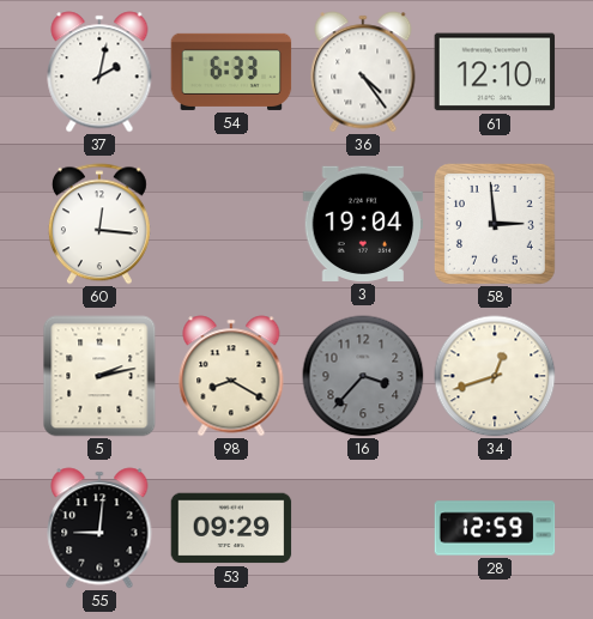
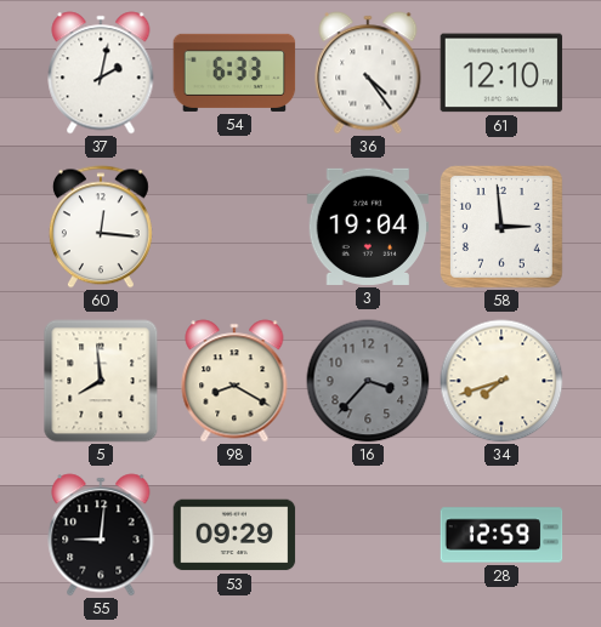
5: 2:13 -> 7:59
34: 12:42 -> 7:42
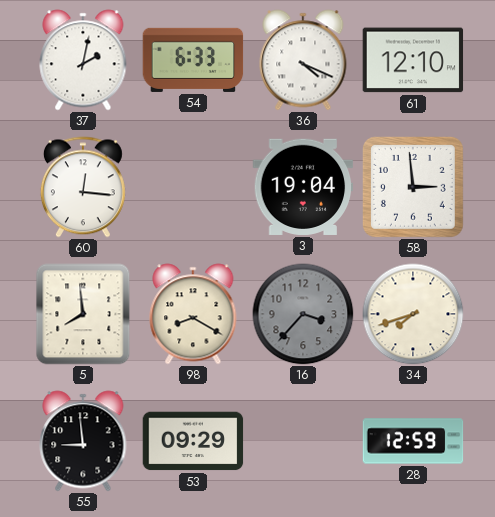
36: 4:24 -> 4:19
55: 9:01 -> 8:59
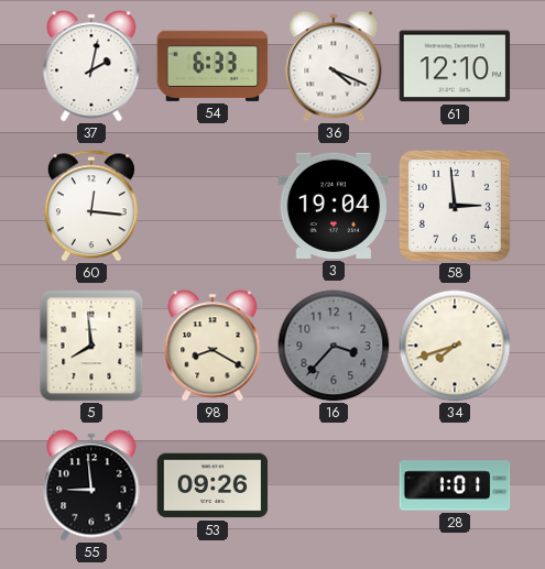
53: 09:29 -> 09:26
28: 12:59 -> 1:01
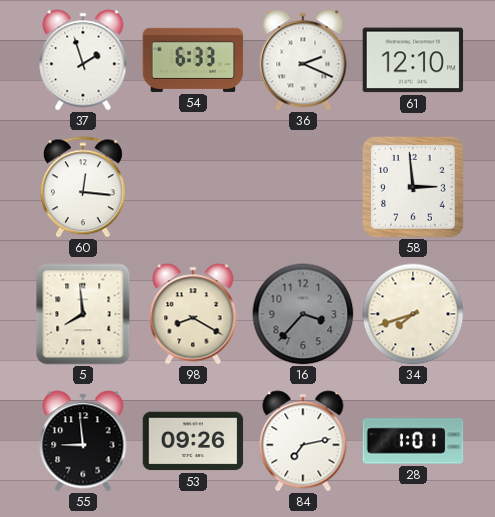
37: 2:02 -> 1:57
36: 4:19 -> 2:19
3: 19:04 -> none
84: none -> 7:13
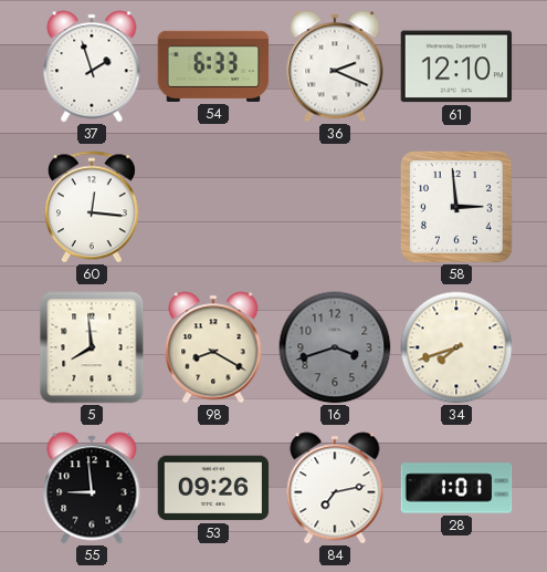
16: 3:37 -> 3:42
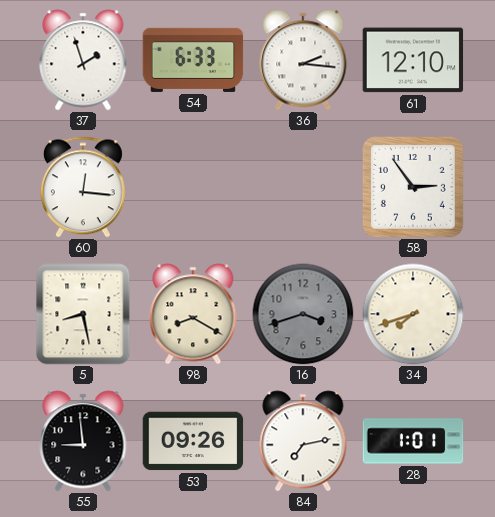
36: 2:19 -> 2:16
58: 2:59 -> 2:54
5: 7:59 -> 8:28
